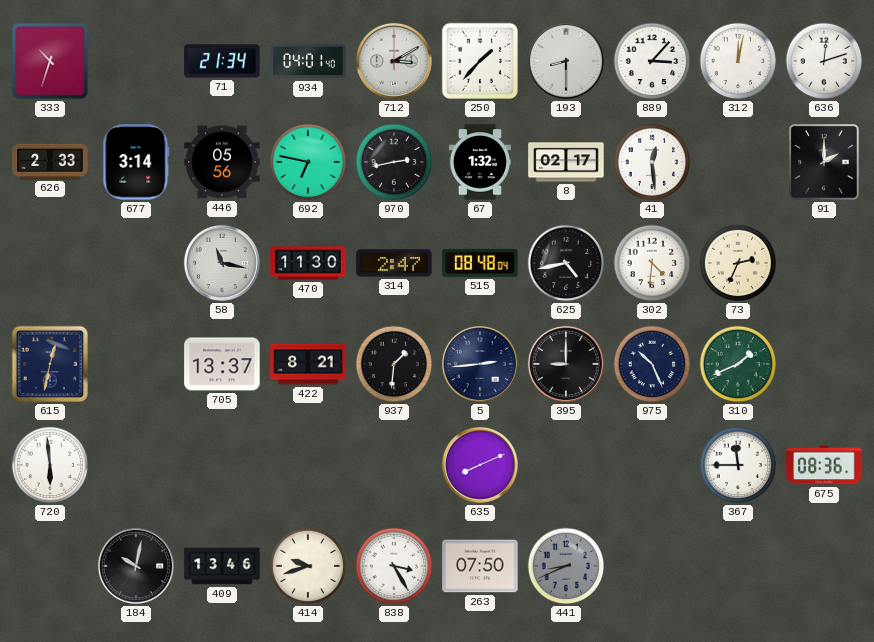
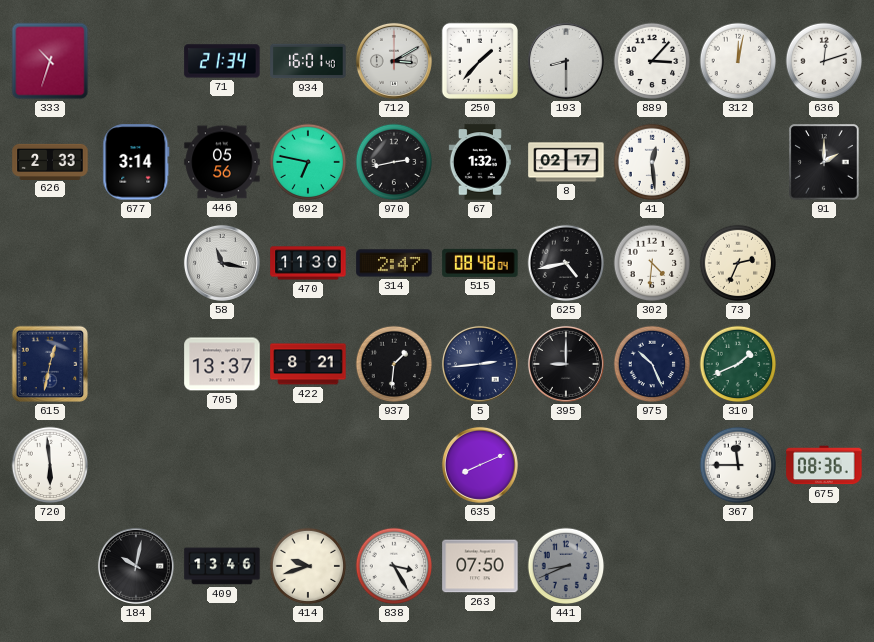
934: 04:01 -> 16:01
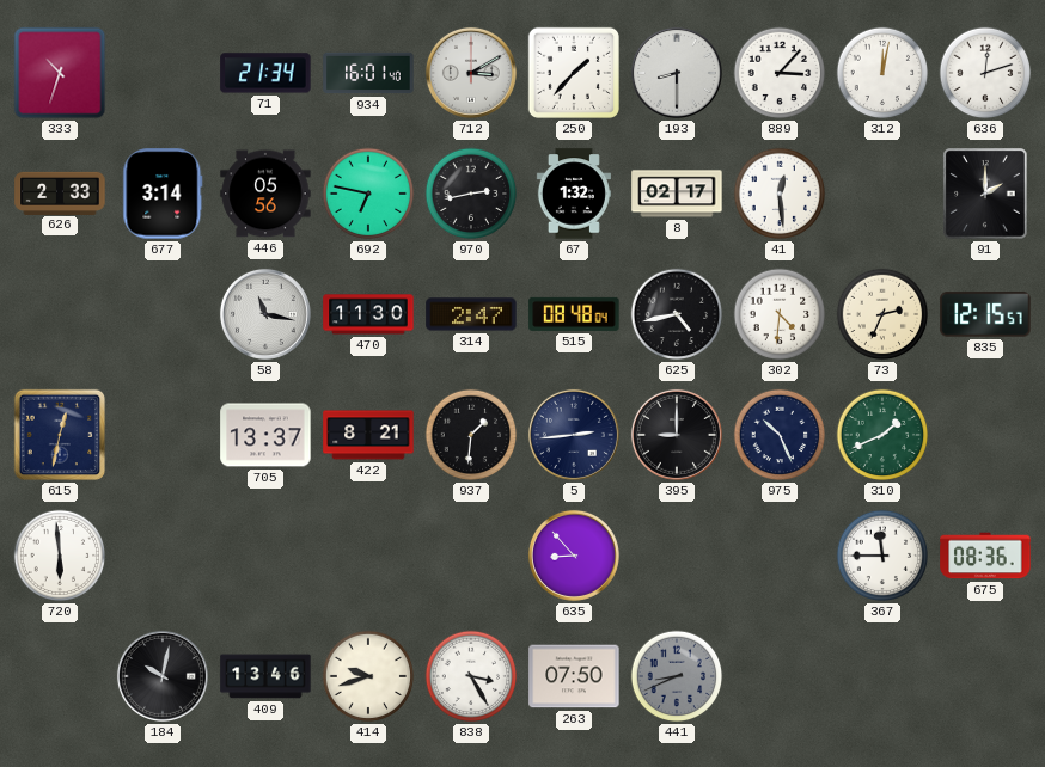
835: none -> 12:15
635: 8:11 -> 8:53
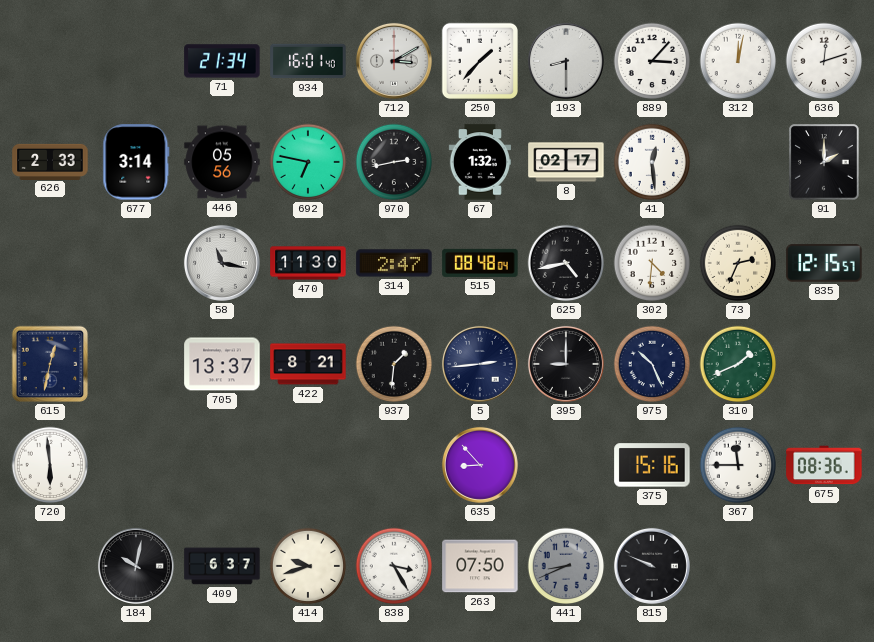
333: 10:33 -> none
375: none -> 15:16
409: 13:46 -> 6:37
815: none -> 9:49
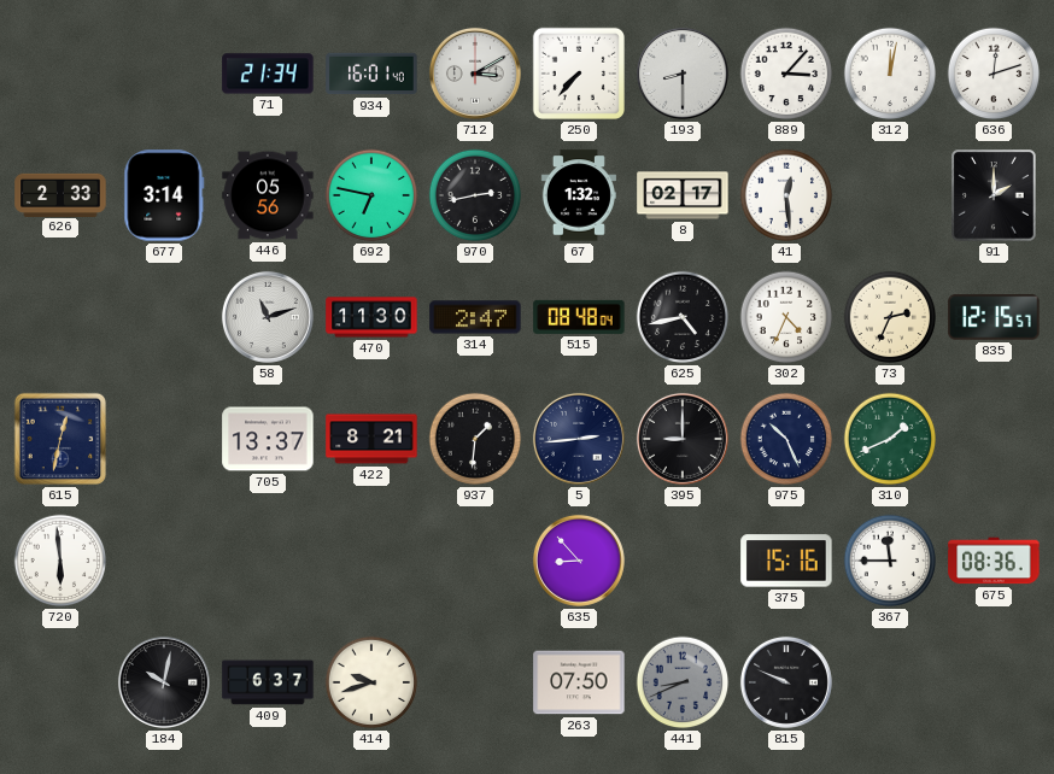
250: 1:37 -> 7:37
58: 11:17 -> 11:12
302: 4:31 -> 4:34
838: 3:25 -> none
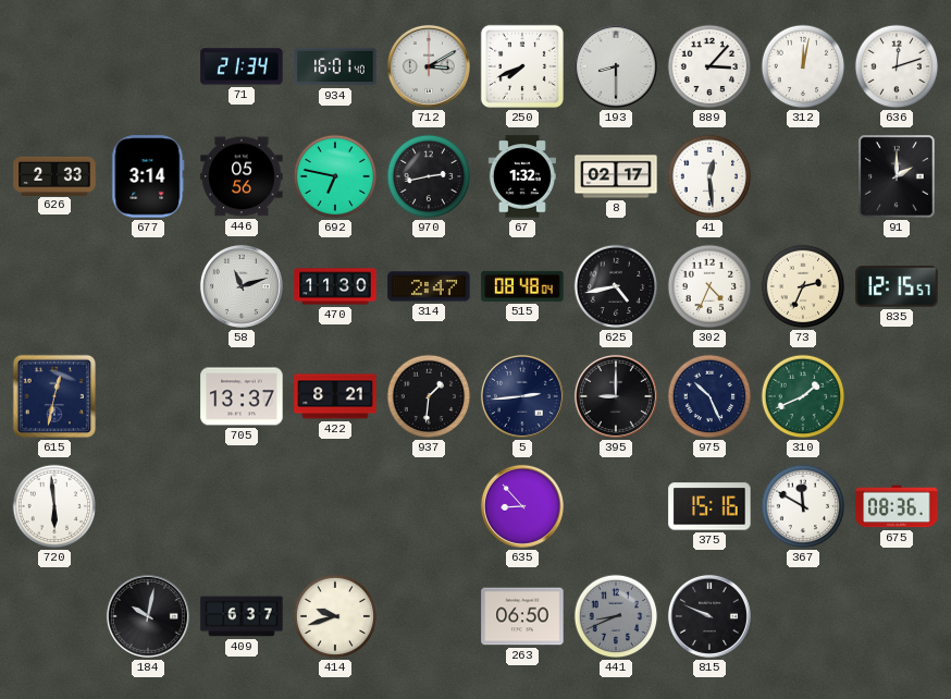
250: 7:37 -> 7:41
367: 11:45 -> 11:50
263: 07:50 -> 06:50
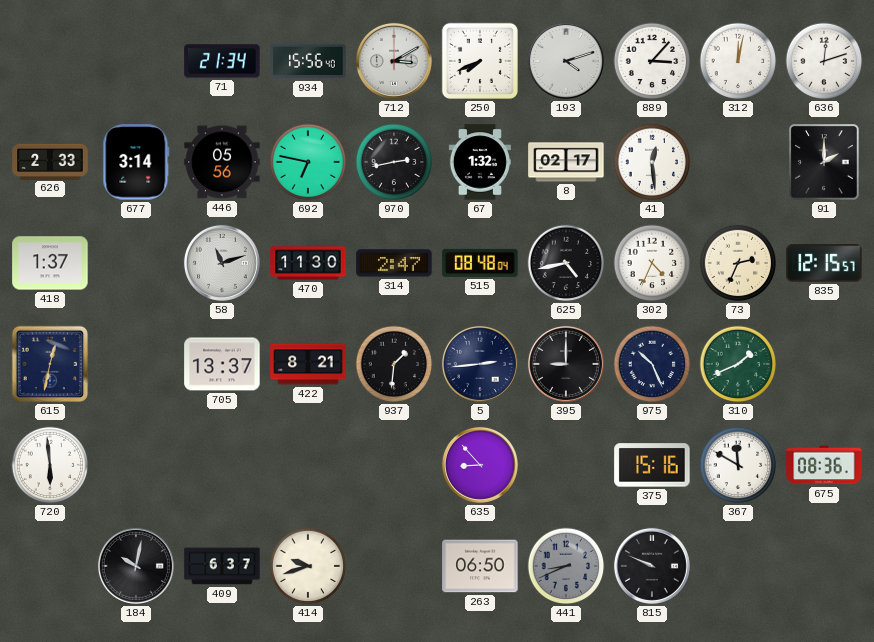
934: 16:01 -> 15:56
193: 8:30 -> 4:12
418: none -> 1:37
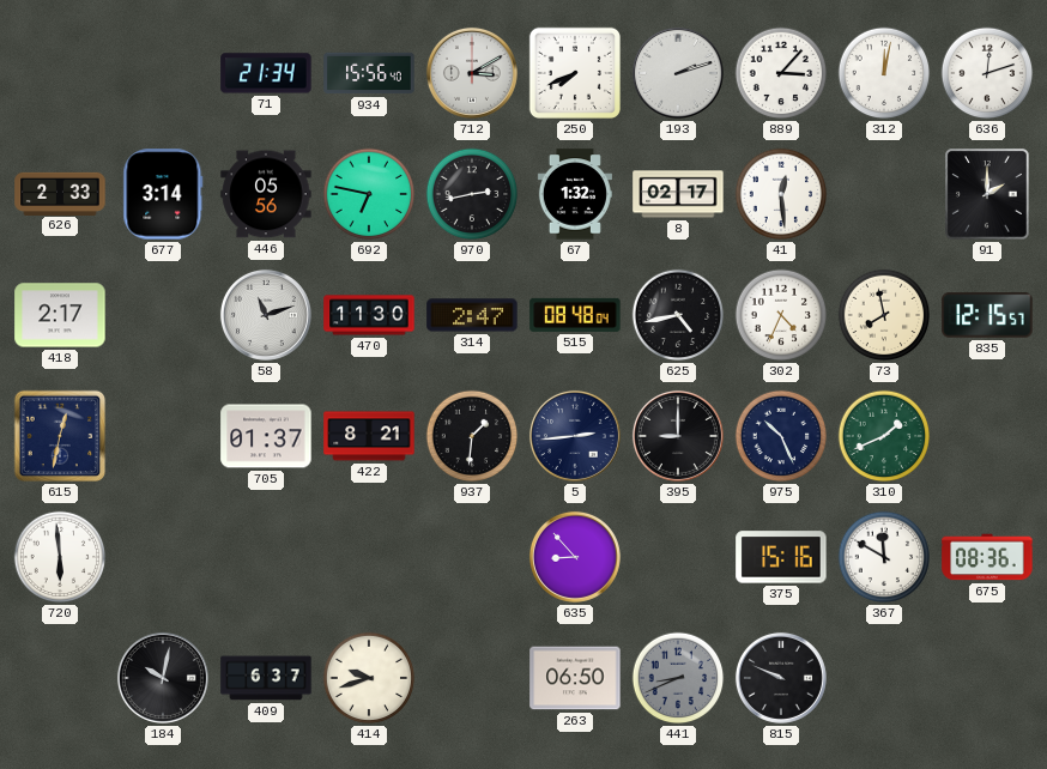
193: 4:12 -> 2:12
418: 1:37 -> 2:17
73: 2:34 -> 7:58
705: 13:37 -> 01:37
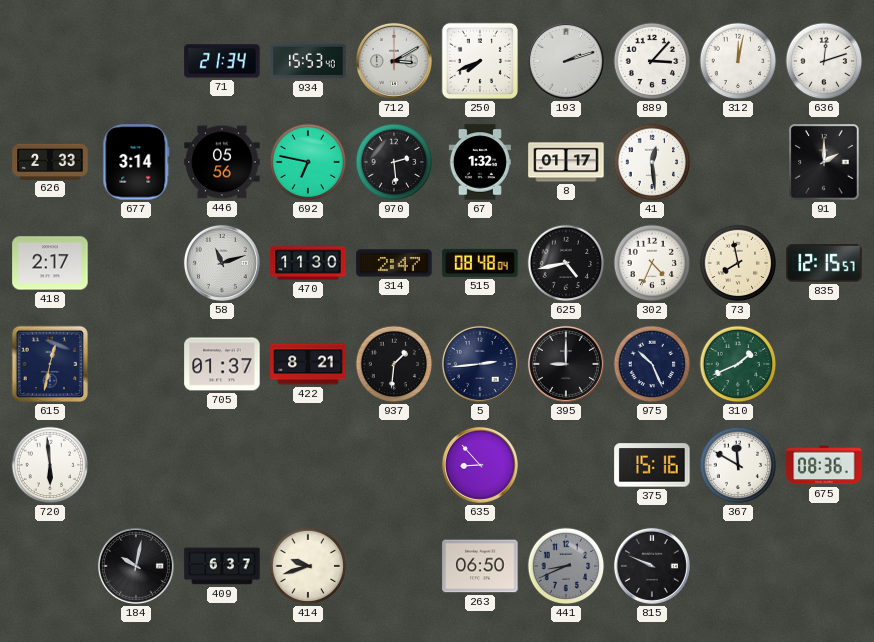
934: 15:56 -> 15:53
970: 2:43 -> 2:29
8: 02:17 -> 01:17
